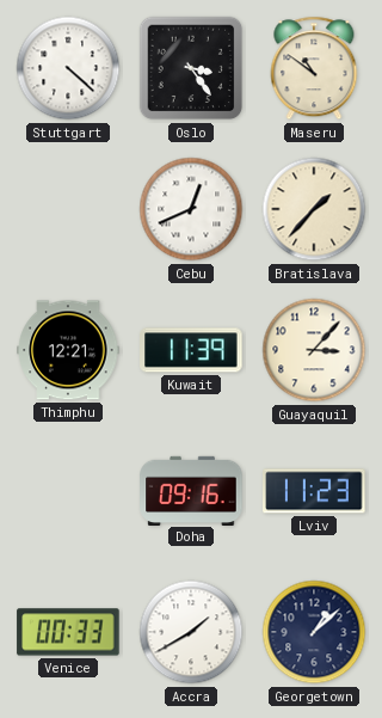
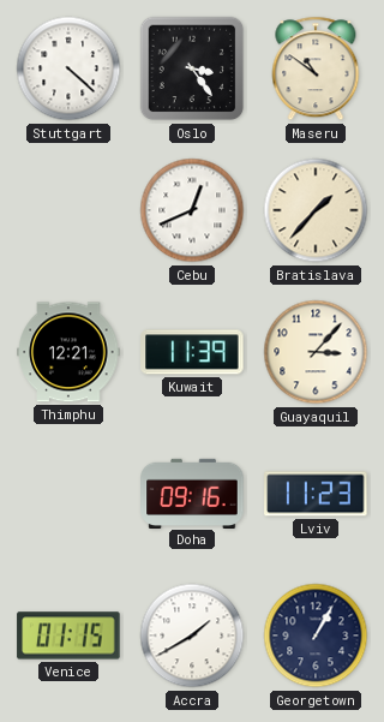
Venice: 00:33 -> 01:15
Georgetown: 1:08 -> 1:05
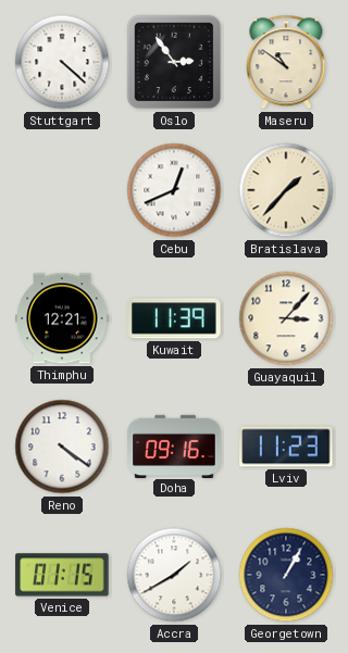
Oslo: 3:24 -> 2:54
Reno: none -> 4:21
